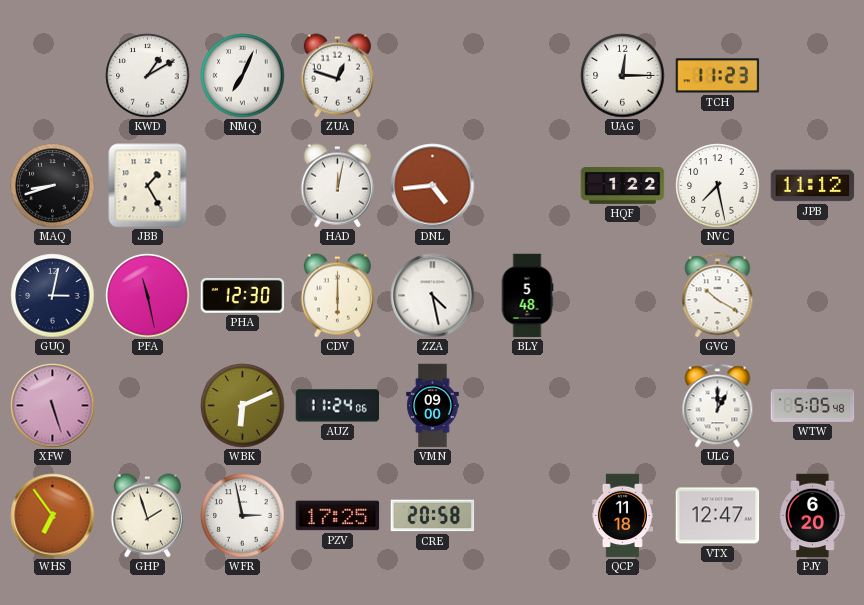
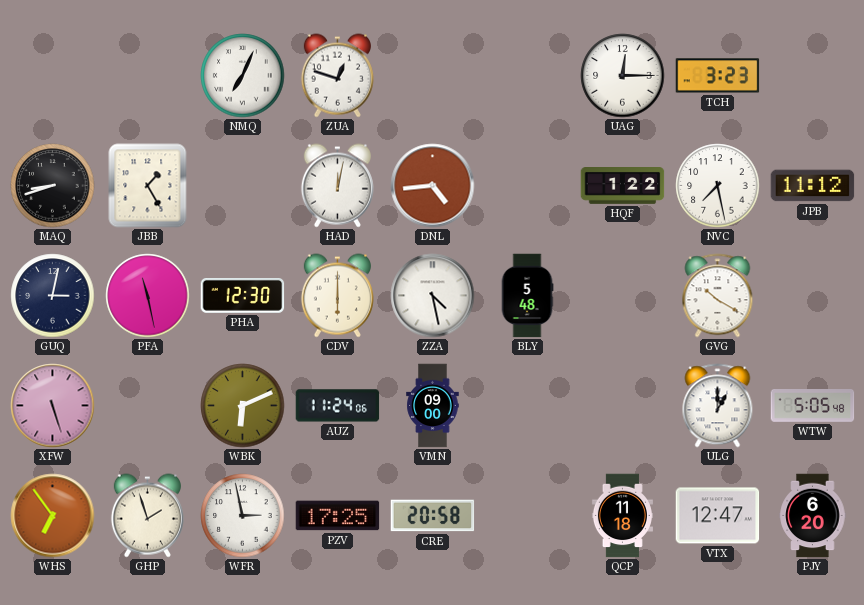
KWD: 1:10 -> none
TCH: 11:23 -> 3:23
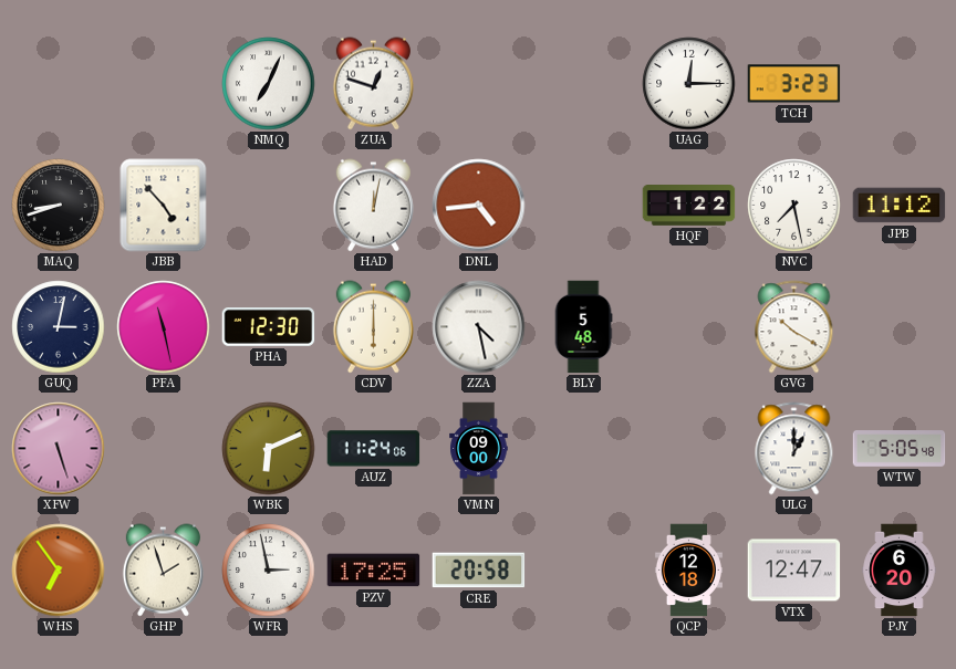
JBB: 1:25 -> 4:53
QCP: 11:18 -> 12:18
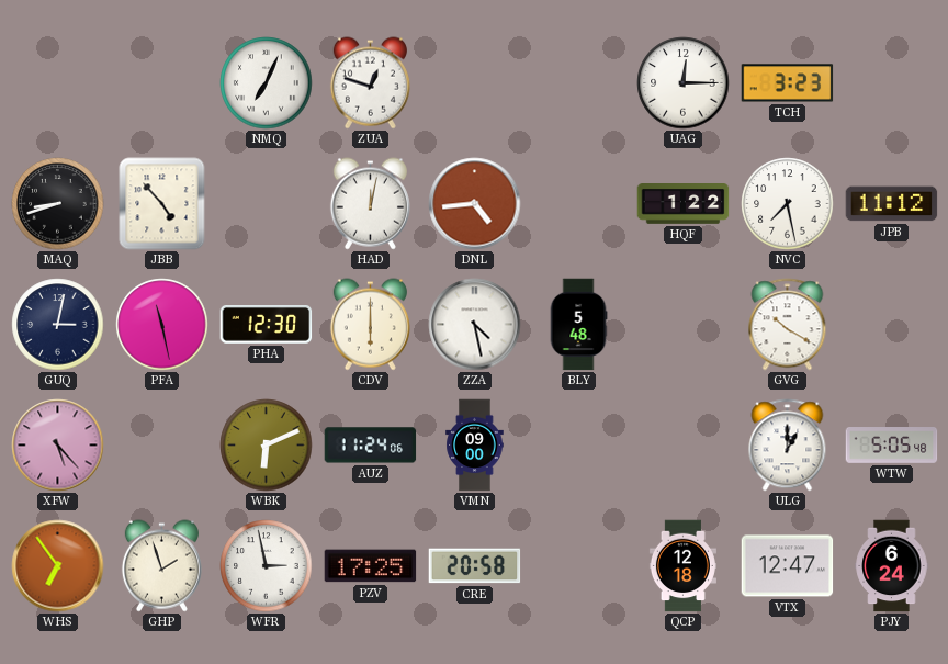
XFW: 5:27 -> 5:23
PJY: 6:20 -> 6:24
